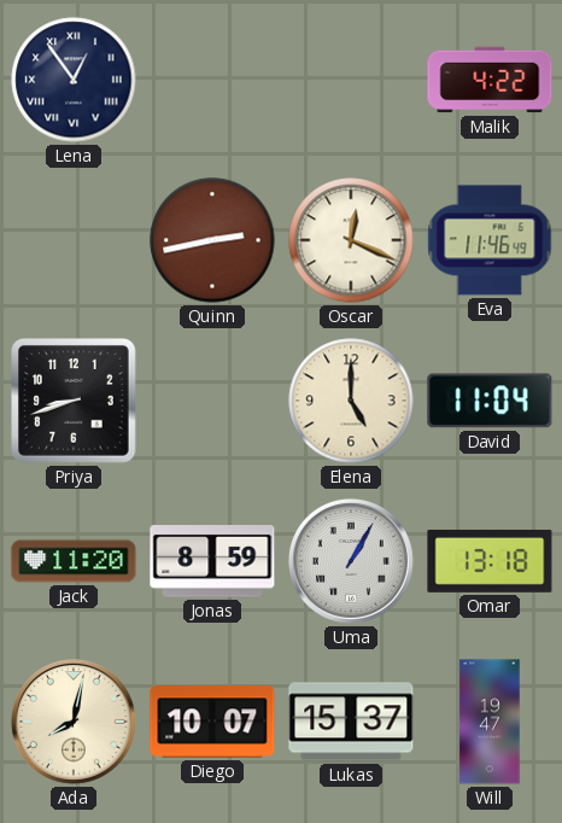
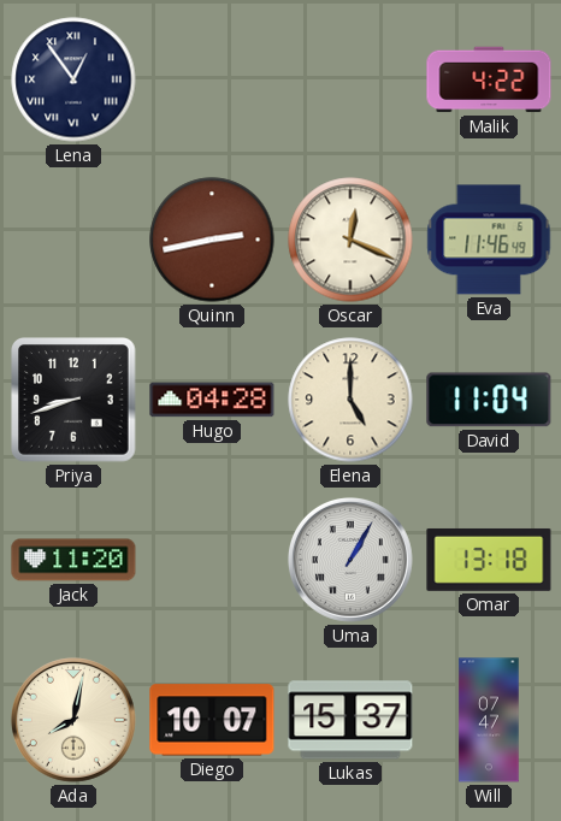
Hugo: none -> 04:28
Jonas: 8:59 -> none
Will: 19:47 -> 07:47
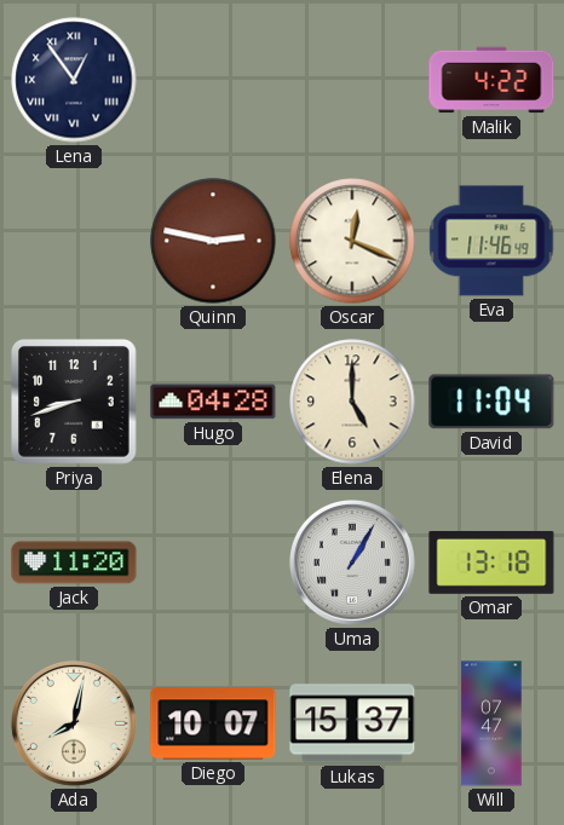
Quinn: 2:43 -> 2:47
